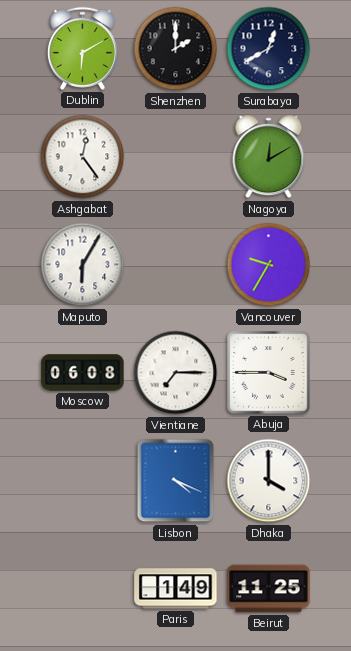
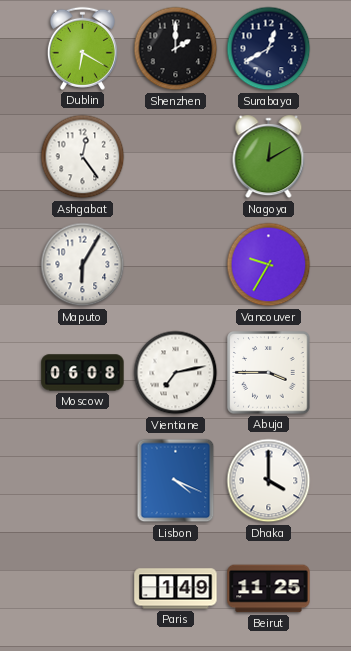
Dublin: 6:10 -> 6:20
Vientiane: 7:15 -> 7:13
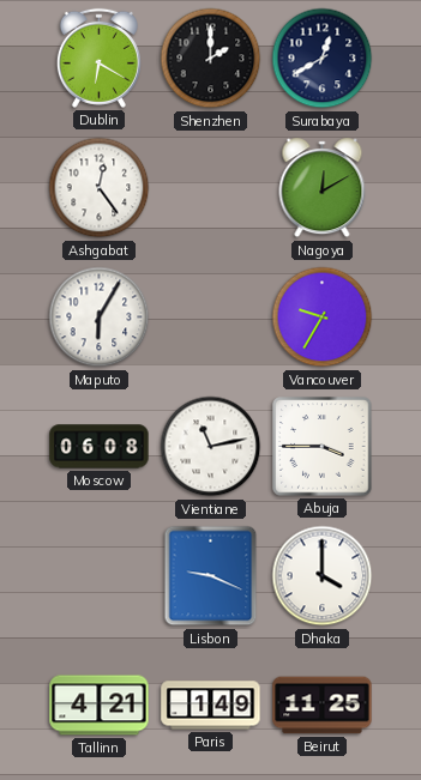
Vientiane: 7:13 -> 11:13
Lisbon: 4:19 -> 9:19
Tallinn: none -> 4:21
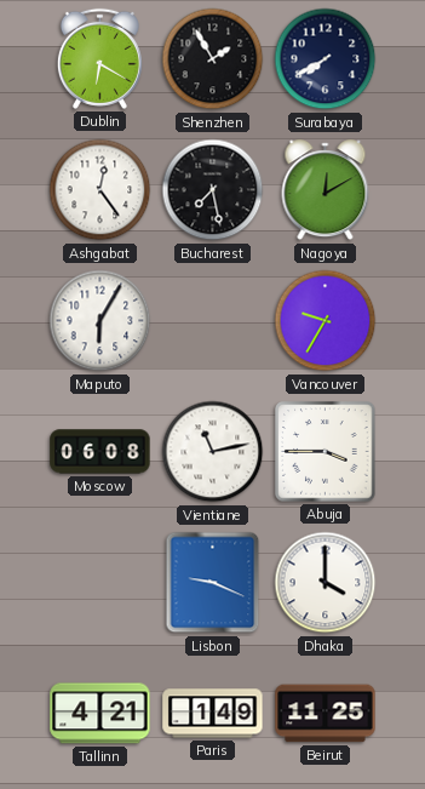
Shenzhen: 2:00 -> 1:55
Surabaya: 12:40 -> 7:40
Bucharest: none -> 7:28
